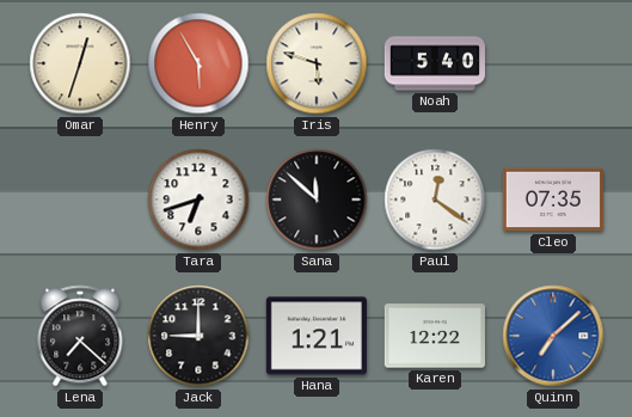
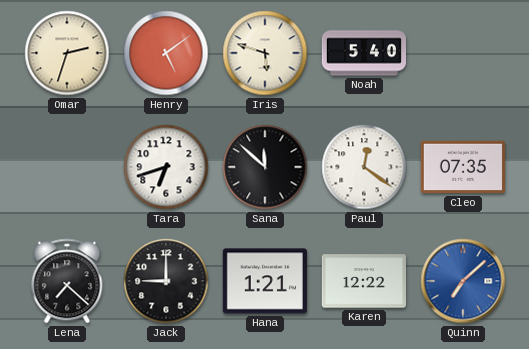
Omar: 12:33 -> 2:33
Henry: 5:55 -> 5:09
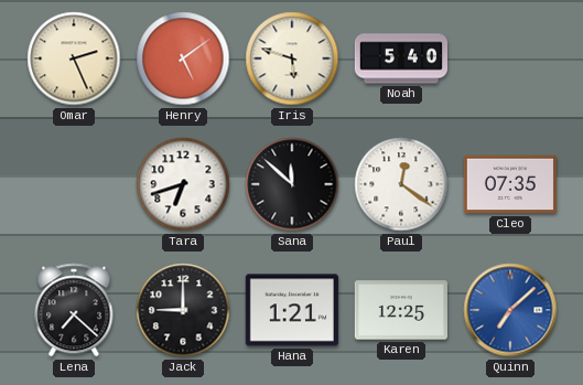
Omar: 2:33 -> 2:26
Karen: 12:22 -> 12:25
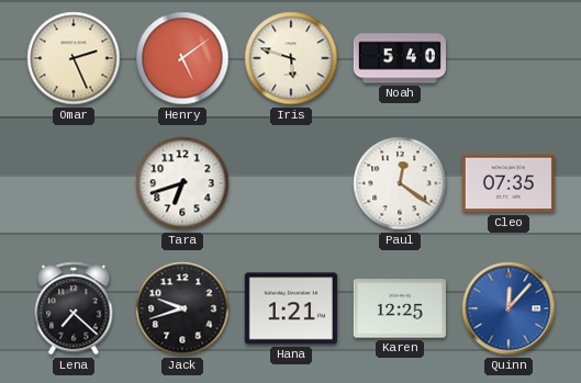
Sana: 11:52 -> none
Jack: 9:00 -> 9:42
Quinn: 7:08 -> 12:07
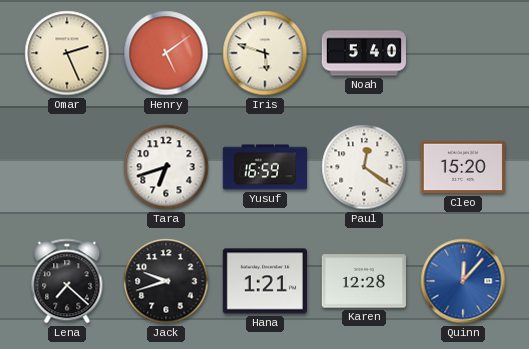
Yusuf: none -> 16:59
Cleo: 07:35 -> 15:20
Karen: 12:25 -> 12:28
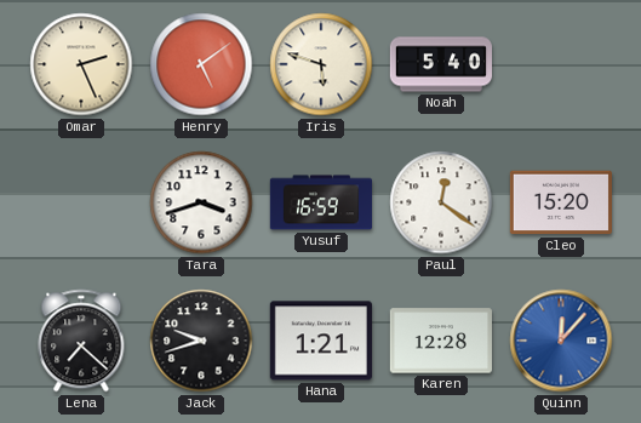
Tara: 6:42 -> 3:42
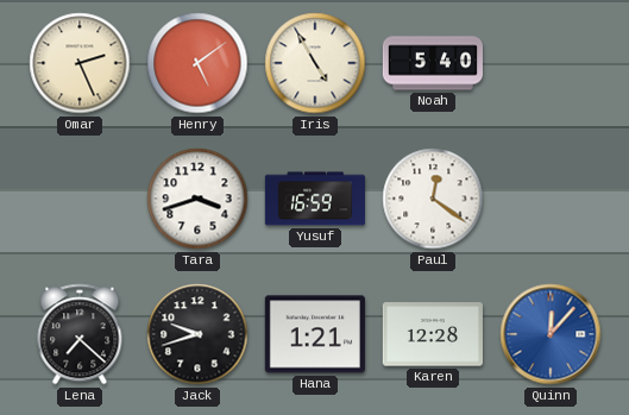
Iris: 5:48 -> 4:55
Cleo: 15:20 -> none
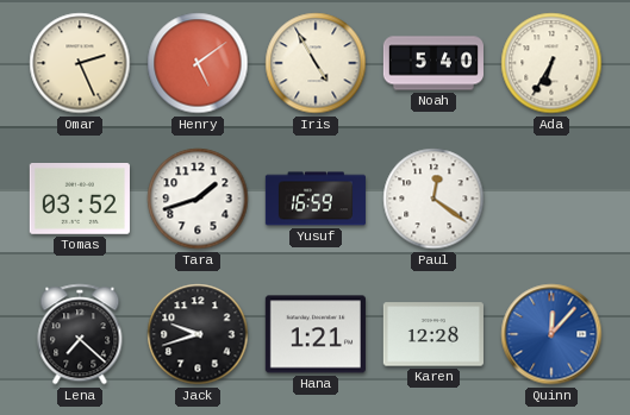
Ada: none -> 6:35
Tomas: none -> 03:52
Tara: 3:42 -> 1:42
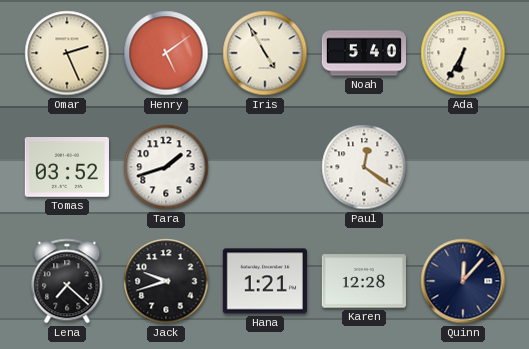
Yusuf: 16:59 -> none
Quinn dial: blue -> navy
